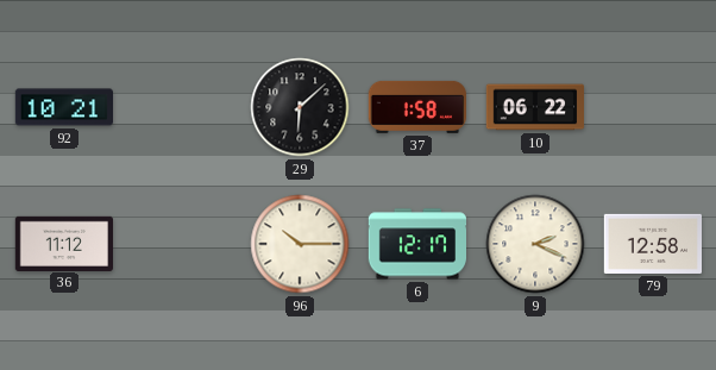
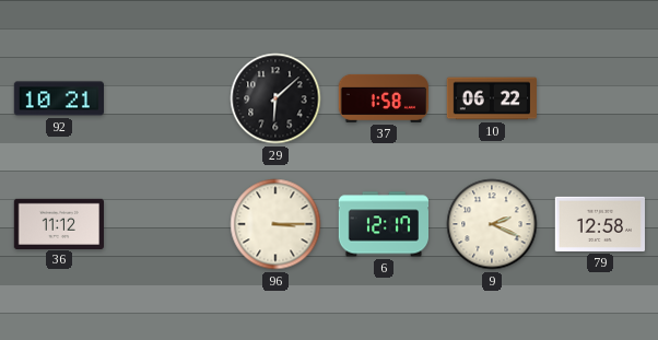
96: 10:15 -> 3:15
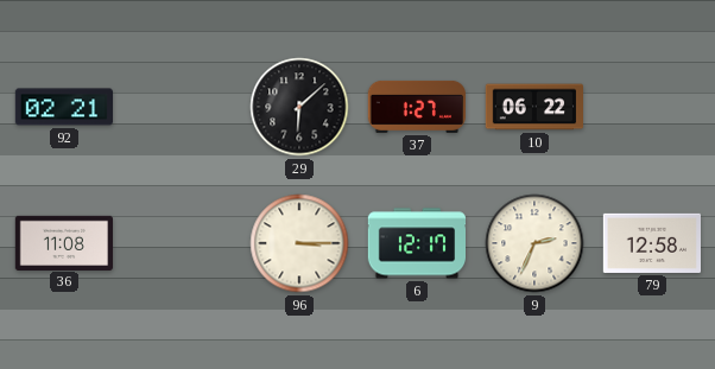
92: 10:21 -> 02:21
37: 1:58 -> 1:27
36: 11:12 -> 11:08
9: 2:19 -> 2:34
